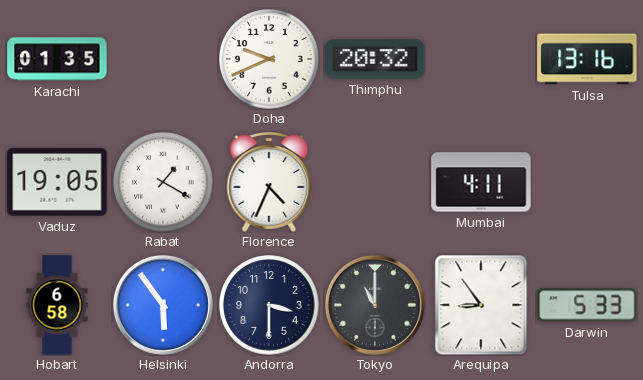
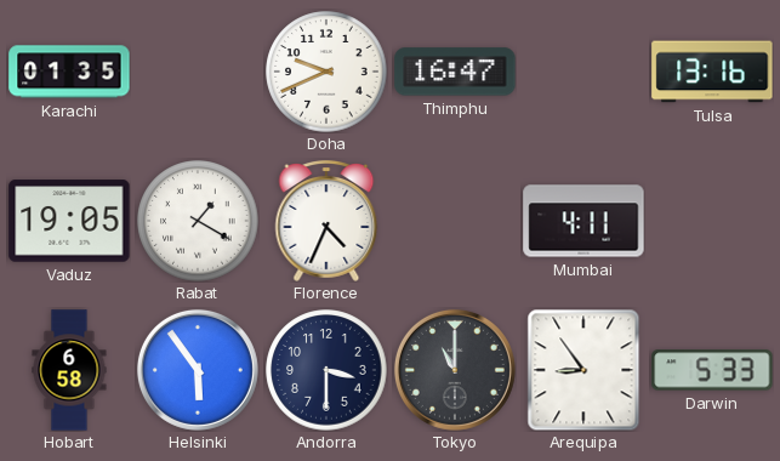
Thimphu: 20:32 -> 16:47
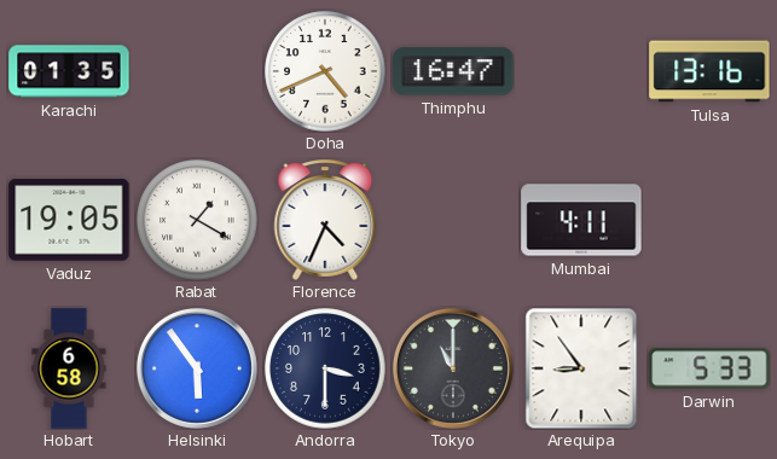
Doha: 9:41 -> 4:41
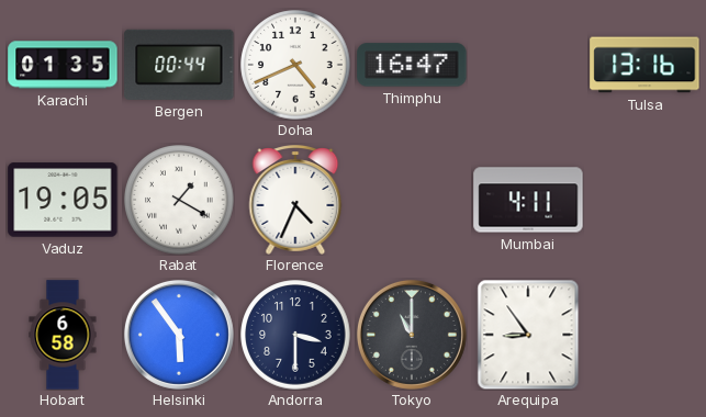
Bergen: none -> 00:44
Darwin: 5:33 -> none
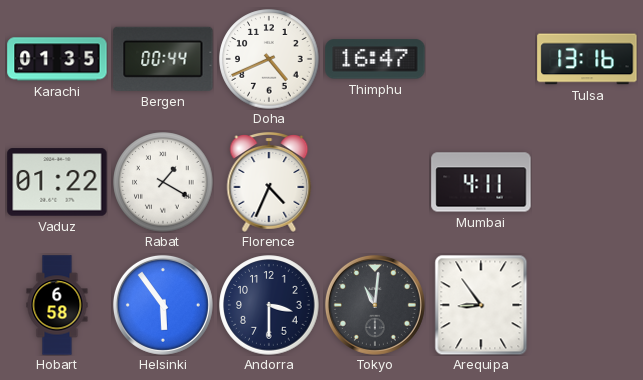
Vaduz: 19:05 -> 01:22
Tokyo: 11:00 -> 11:01
